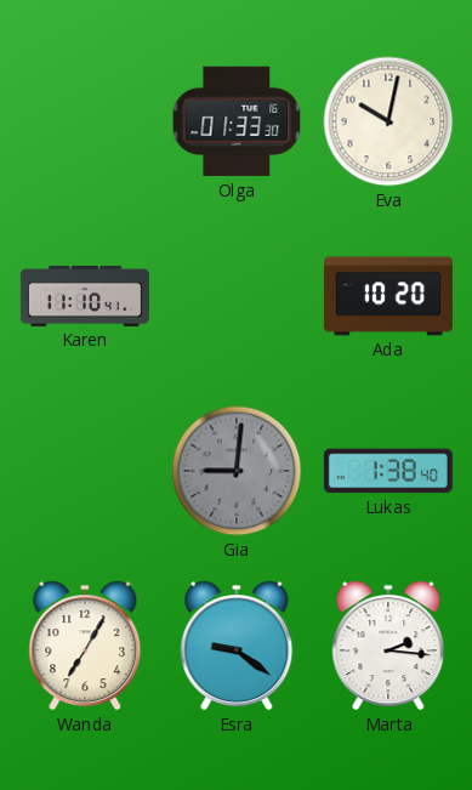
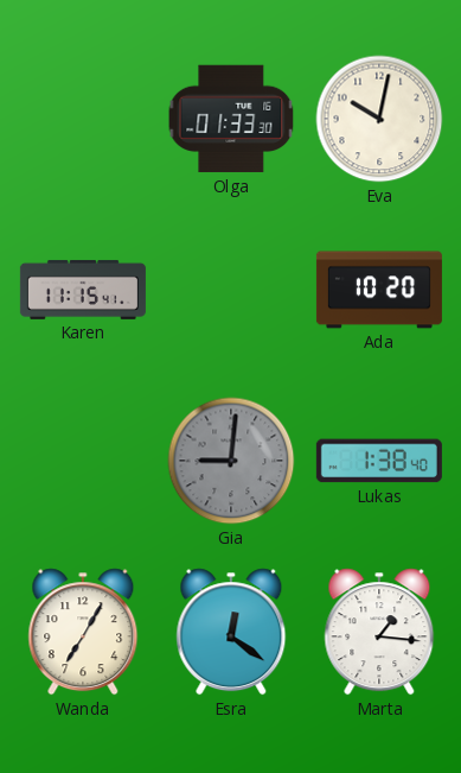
Karen: 11:10 -> 11:15
Esra: 9:21 -> 12:21
Marta: 2:16 -> 1:16
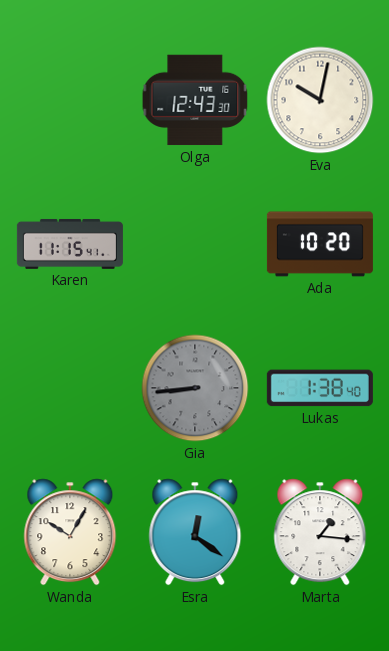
Olga: 01:33 -> 12:43
Gia: 9:01 -> 8:44
Wanda: 7:05 -> 10:05
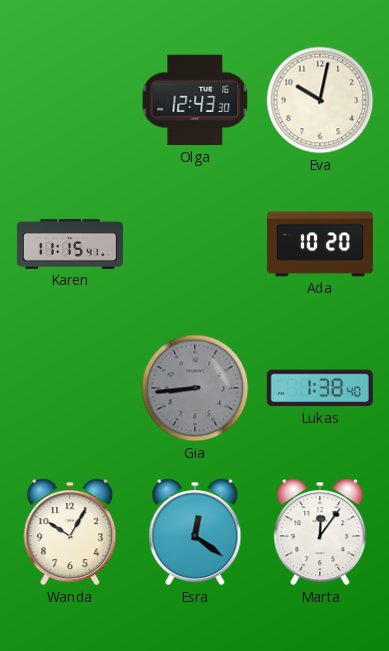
Marta: 1:16 -> 12:06
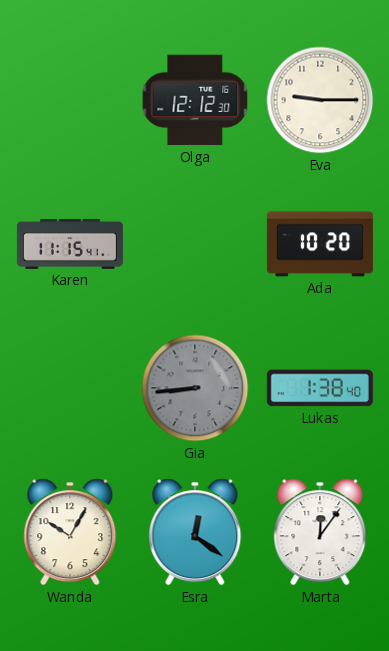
Olga: 12:43 -> 12:12
Eva: 10:02 -> 9:15
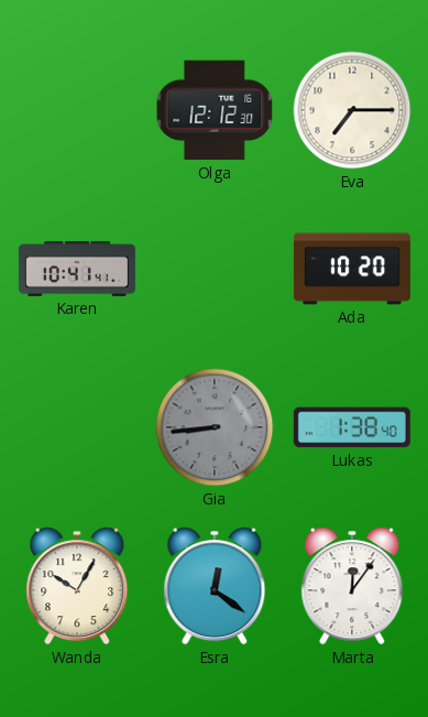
Eva: 9:15 -> 7:15
Karen: 11:15 -> 10:41
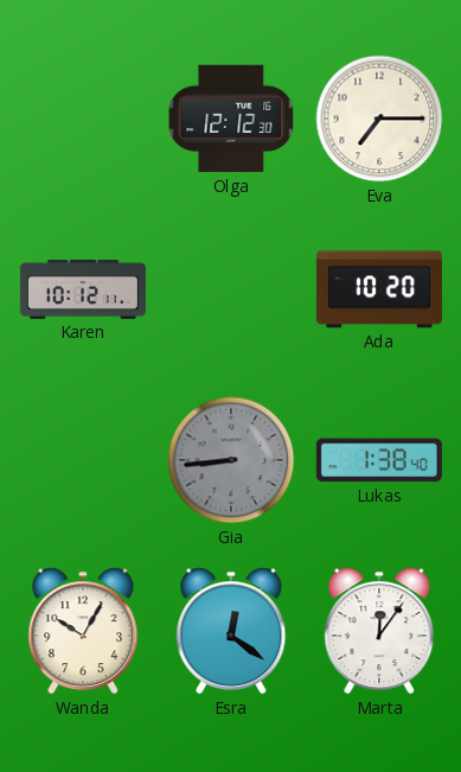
Karen: 10:41 -> 10:12
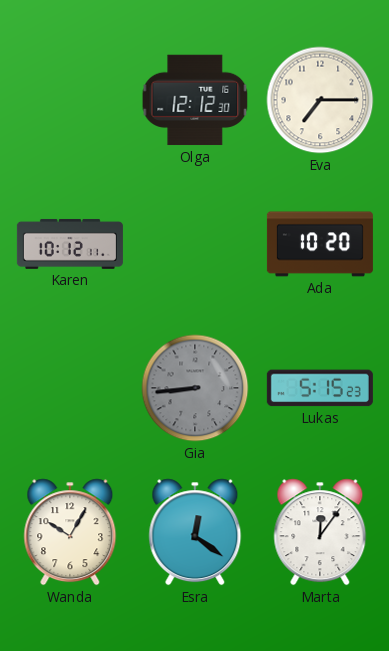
Lukas: 1:38 -> 5:15
